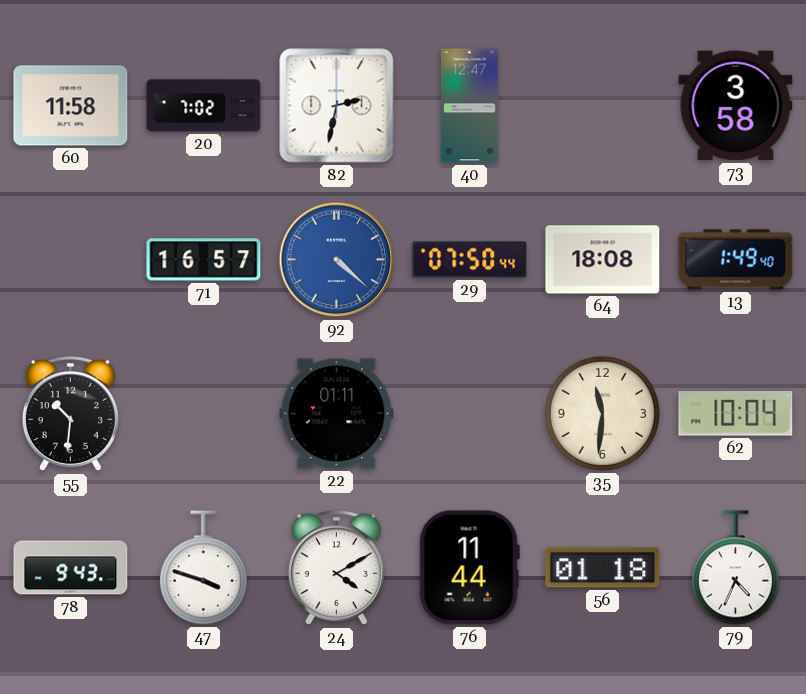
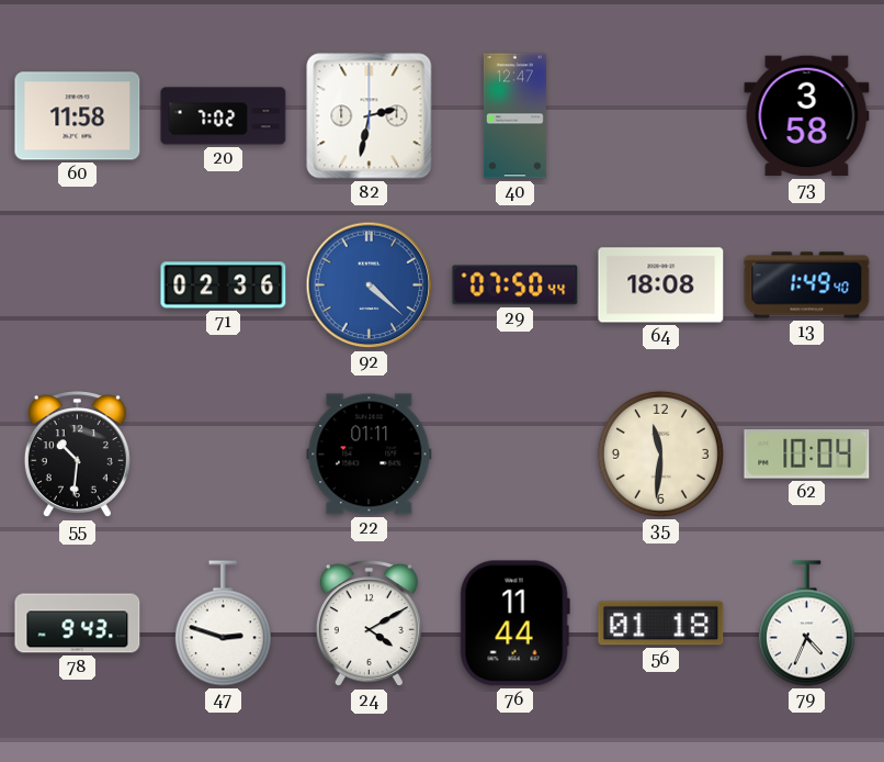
71: 16:57 -> 02:36
47: 3:48 -> 2:48
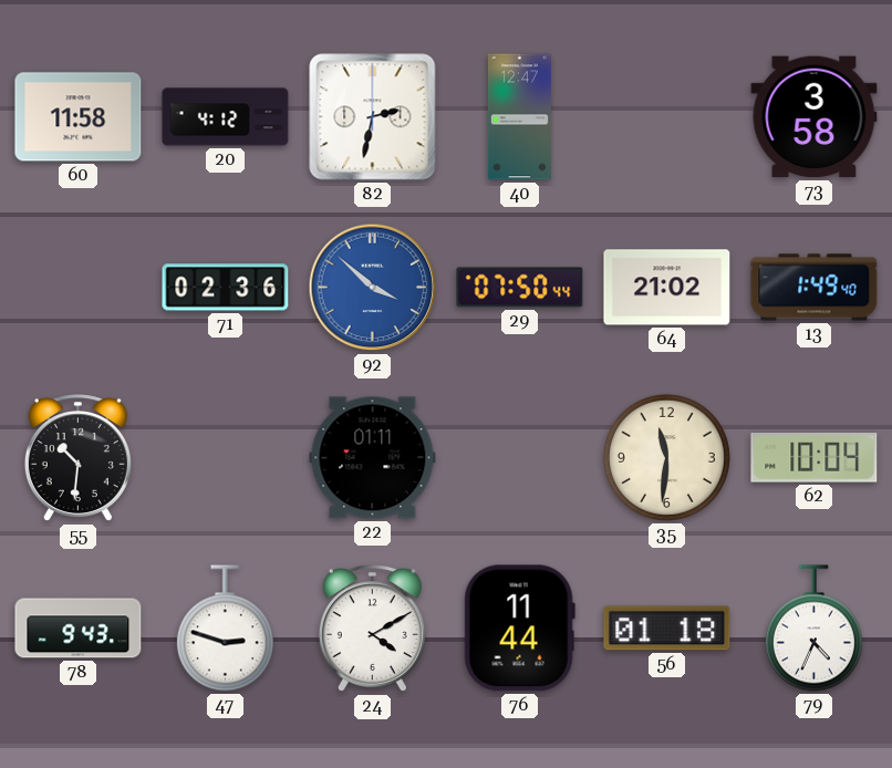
20: 7:02 -> 4:12
92: 4:22 -> 3:52
64: 18:08 -> 21:02
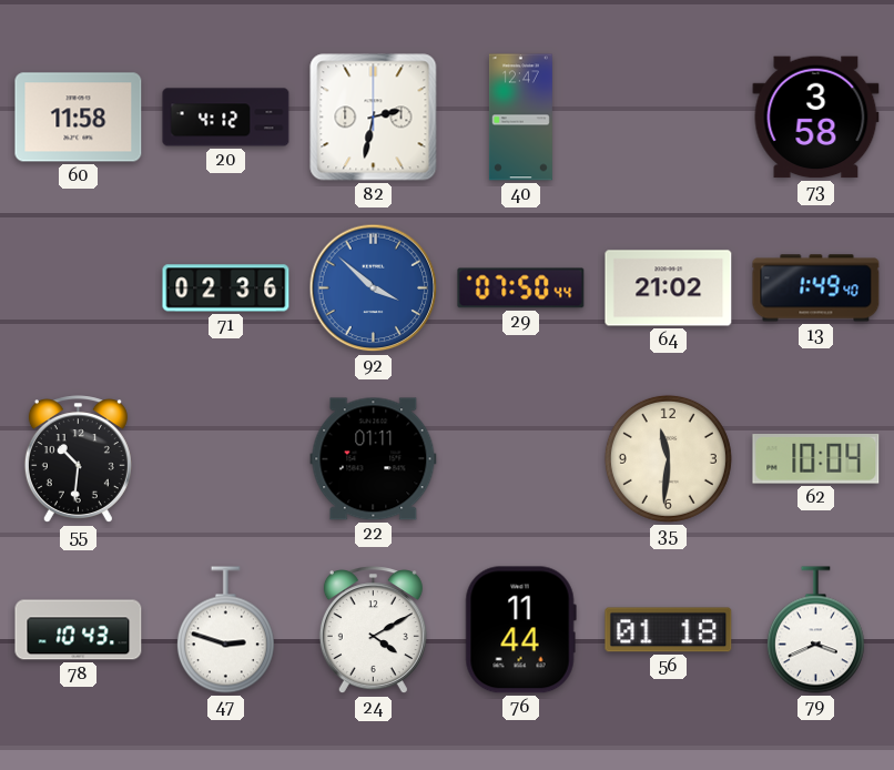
78: 9:43 -> 10:43
79: 4:34 -> 3:41
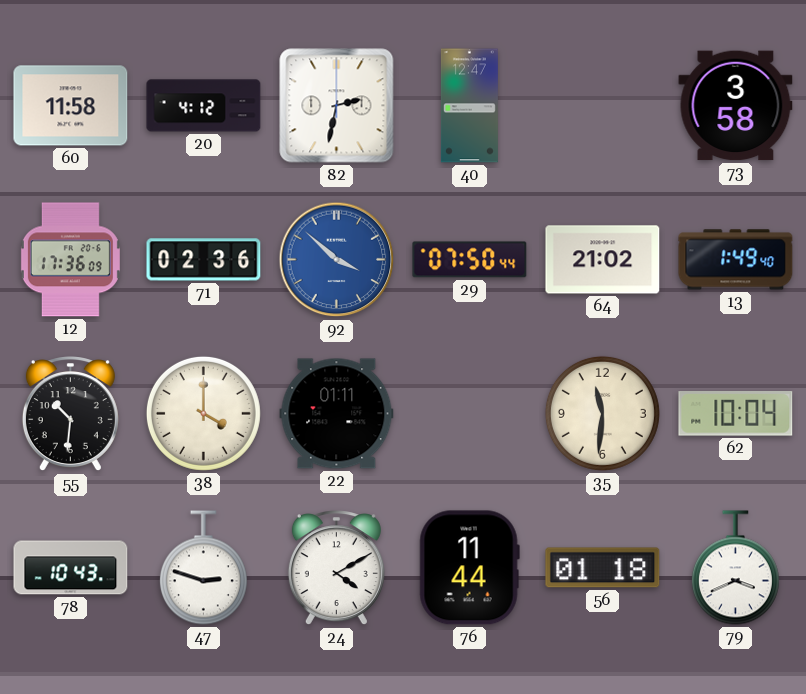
12: none -> 17:36
38: none -> 4:00
